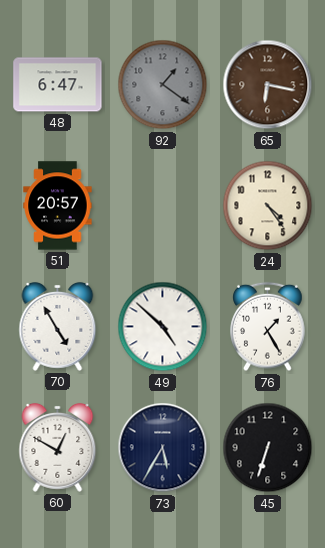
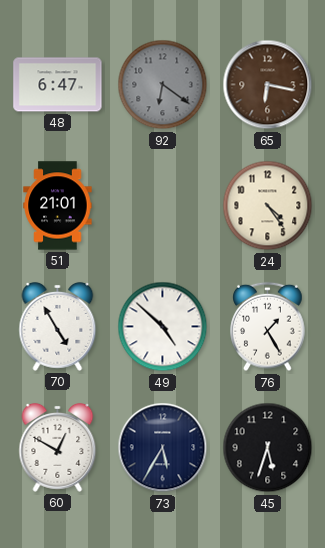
92: 1:21 -> 6:21
51: 20:57 -> 21:01
45: 6:33 -> 5:33
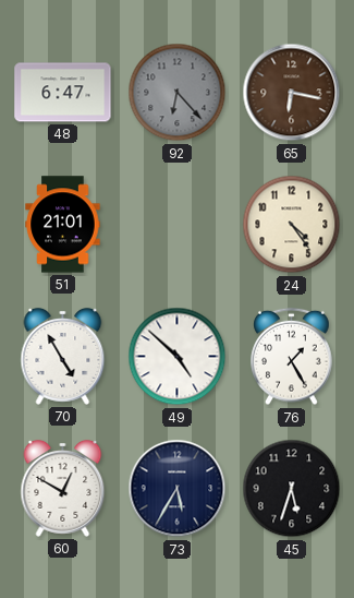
92: 6:21 -> 6:23
